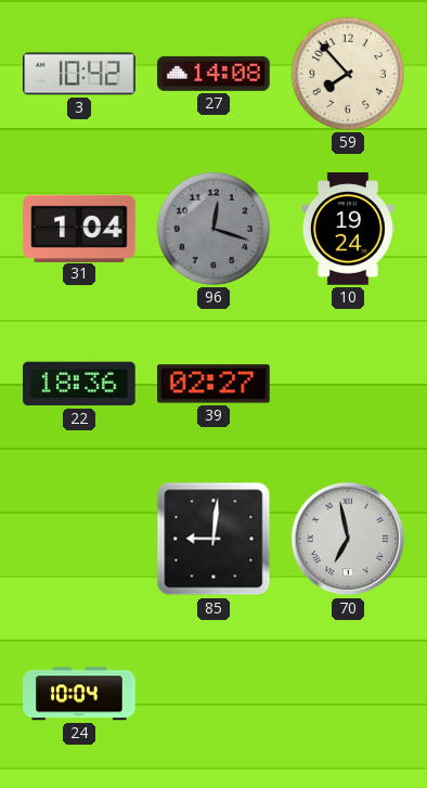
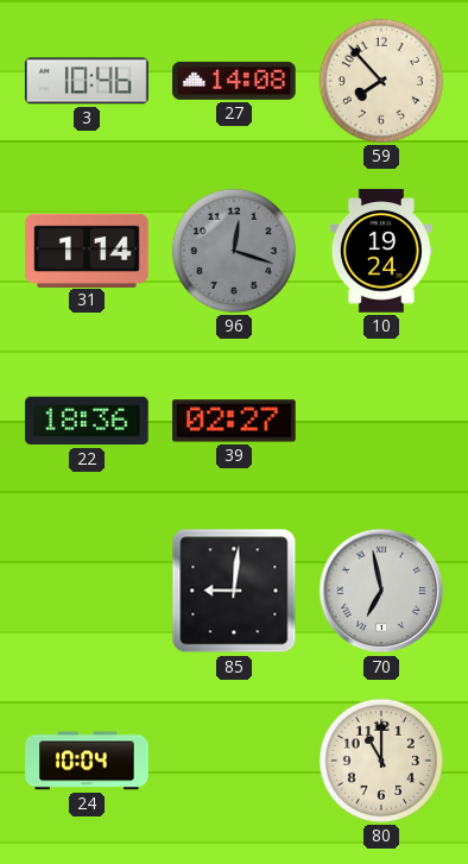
3: 10:42 -> 10:46
31: 1:04 -> 1:14
80: none -> 11:00
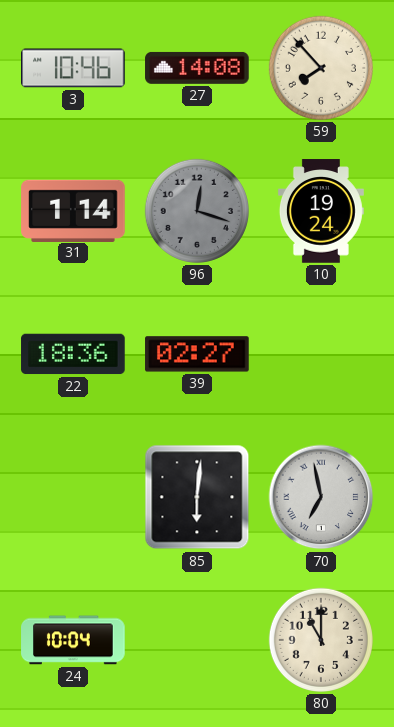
85: 9:01 -> 6:01
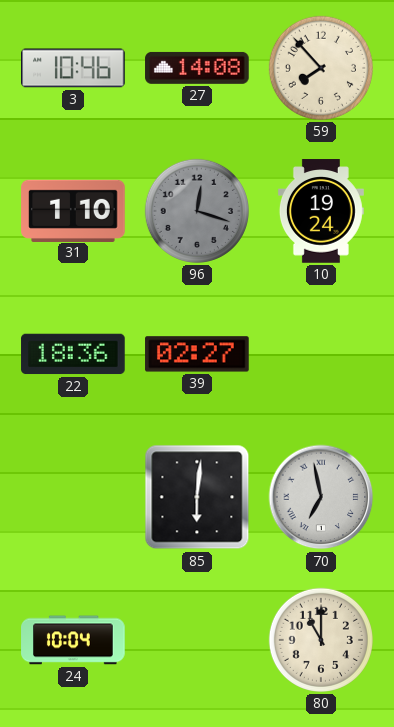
31: 1:14 -> 1:10
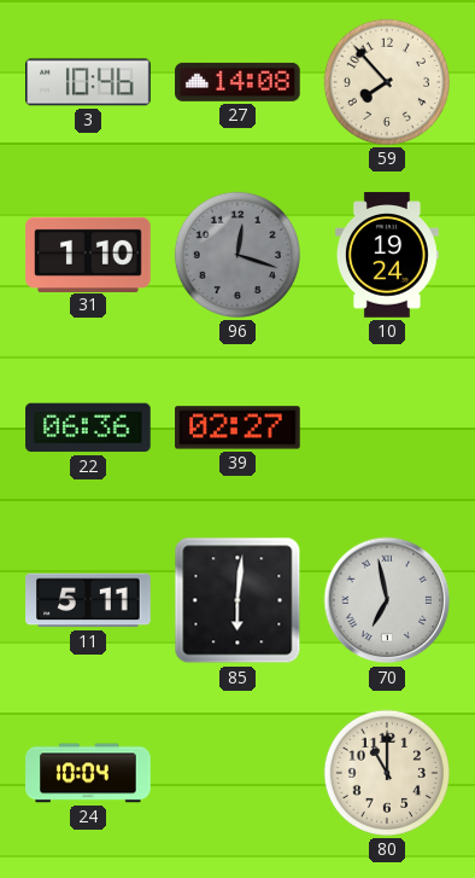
22: 18:36 -> 06:36
11: none -> 5:11
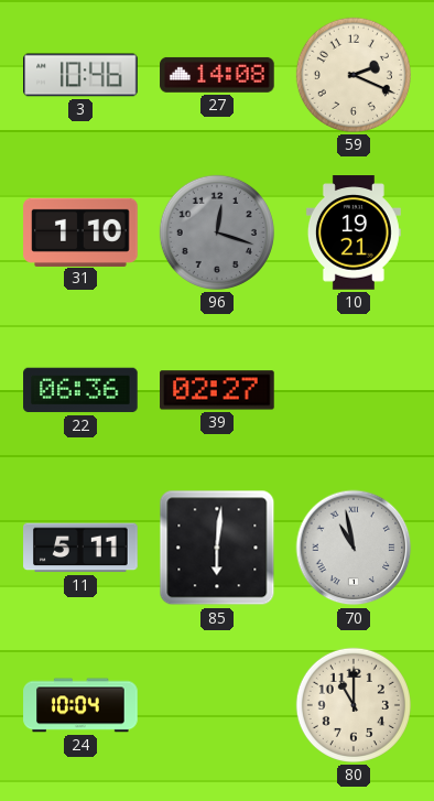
59: 7:53 -> 2:19
10: 19:24 -> 19:21
70: 6:58 -> 10:58
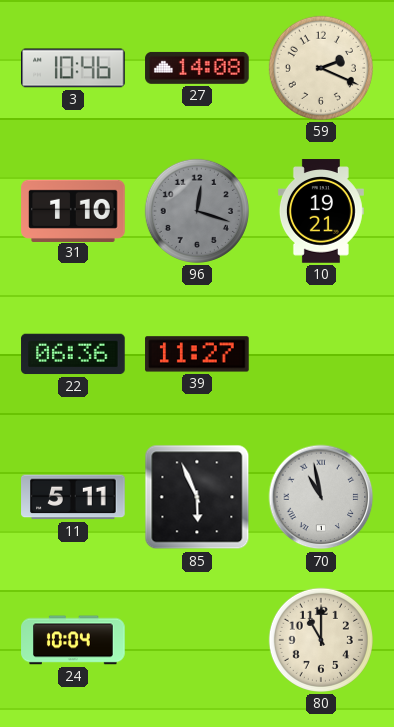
39: 02:27 -> 11:27
85: 6:01 -> 5:56
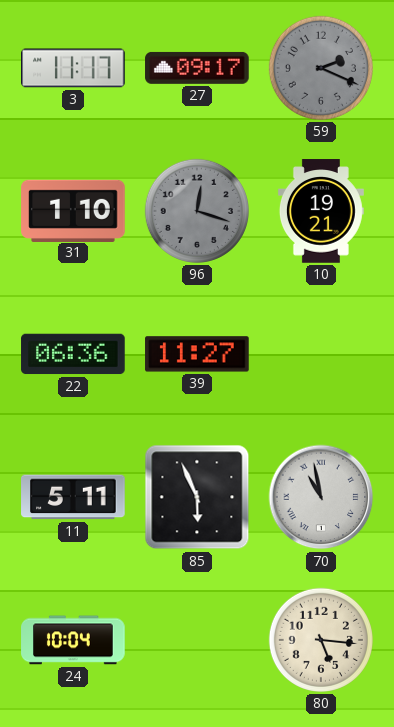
3: 10:46 -> 11:17
27: 14:08 -> 09:17
59 dial: cream -> grey
80: 11:00 -> 5:16
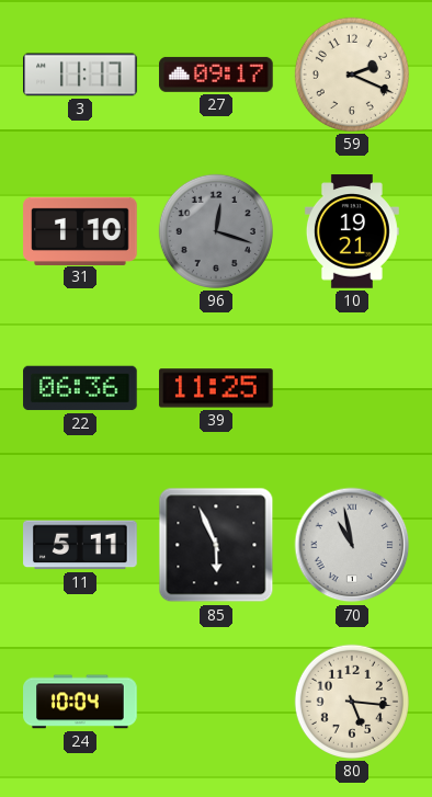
59 dial: grey -> cream
39: 11:27 -> 11:25
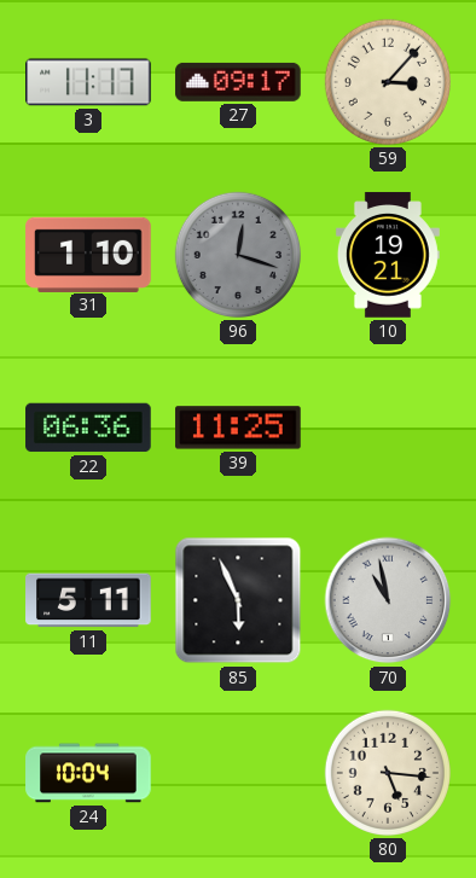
59: 2:19 -> 3:07
